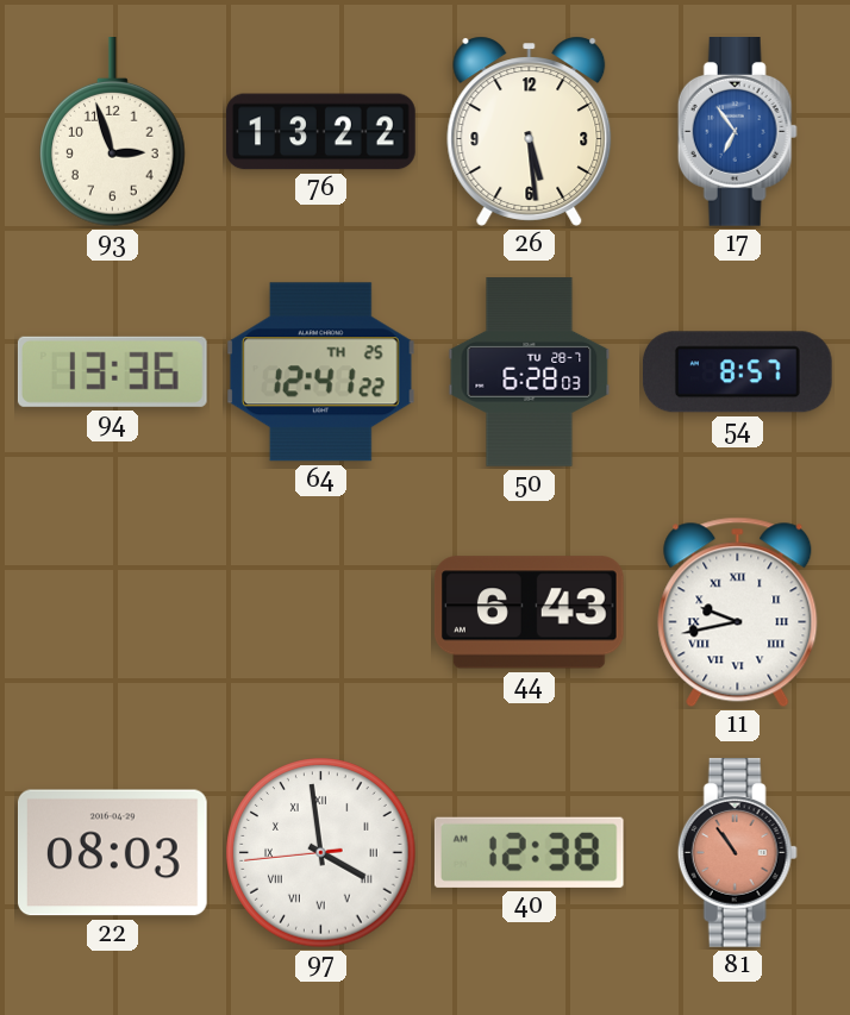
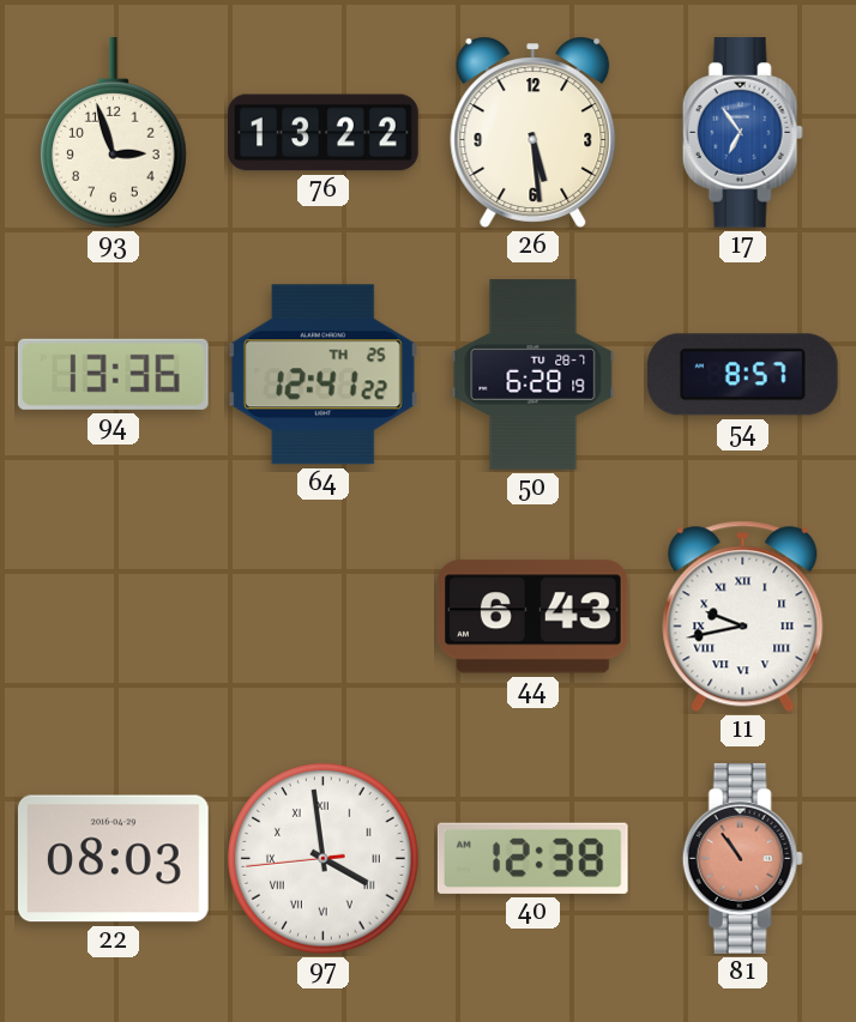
50: 6:28:03 -> 6:28:19
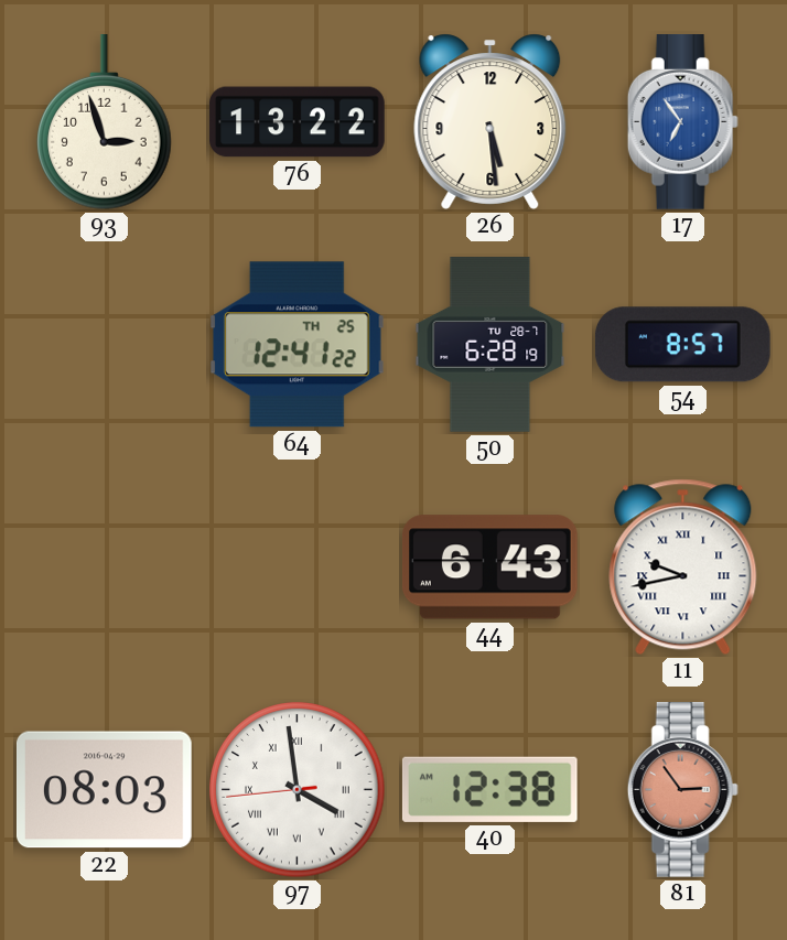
94: 13:36 -> none
81: 10:54 -> 2:54
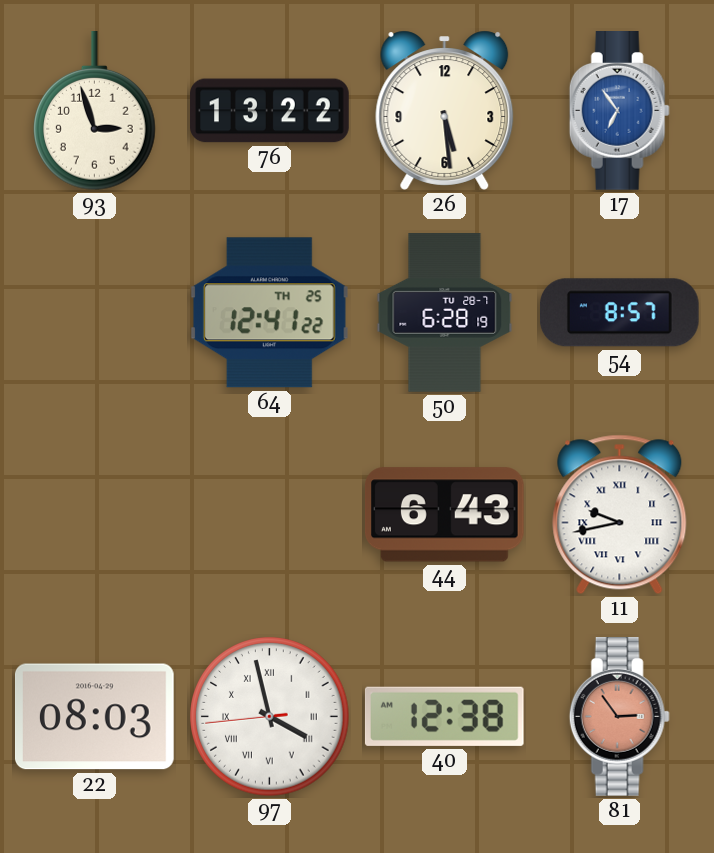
97: 3:58 -> 3:57
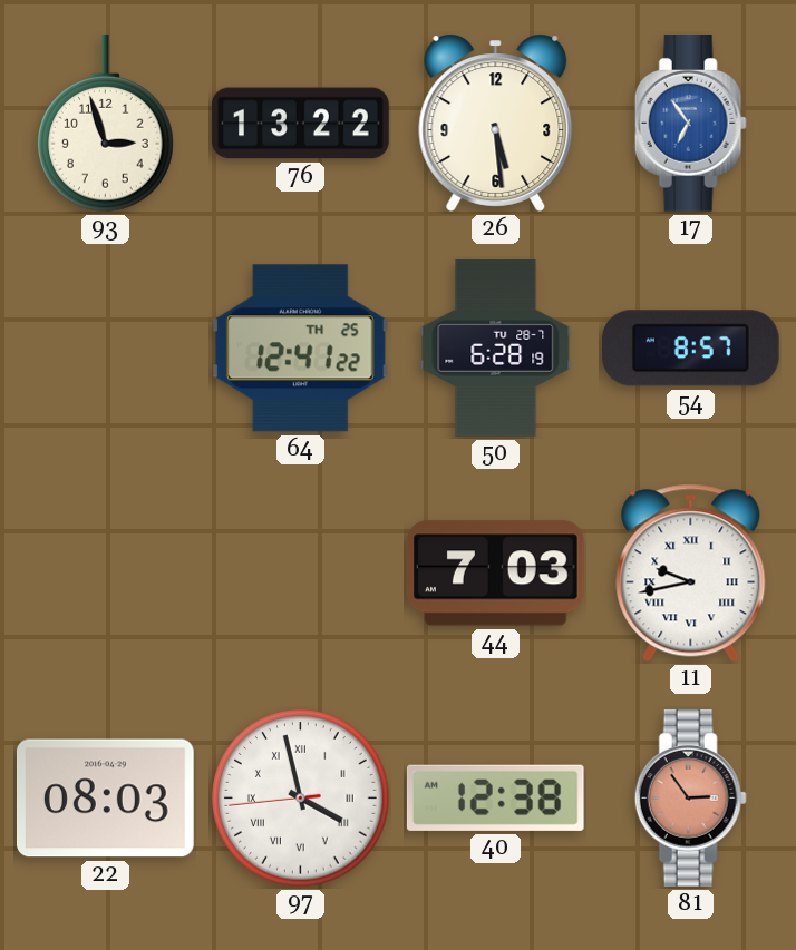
44: 6:43 -> 7:03
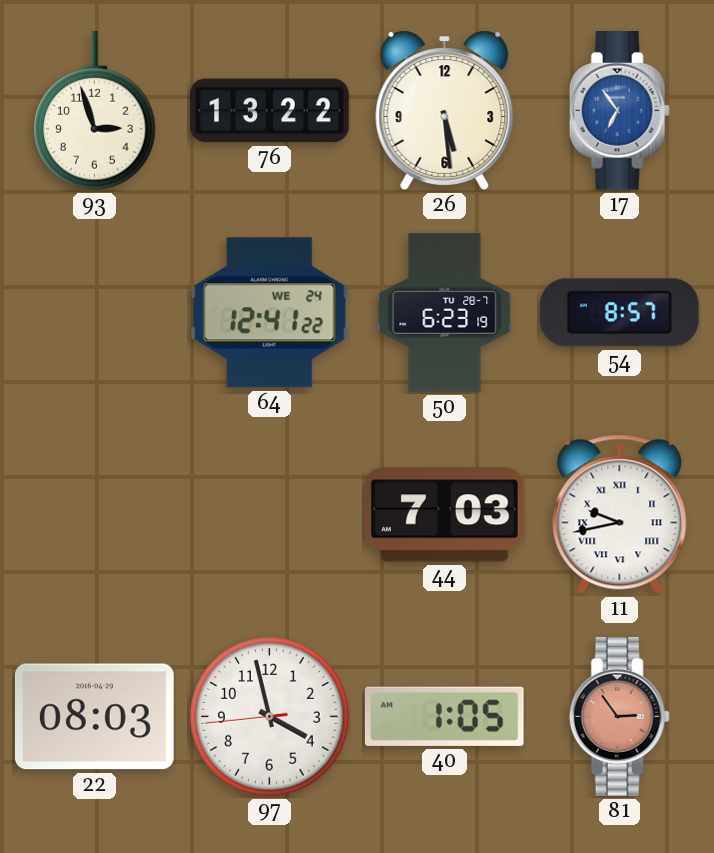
64 date: TH 25 -> WE 24
50: 6:28 -> 6:23
97 numerals: Roman -> Arabic
40: 12:38 -> 1:05
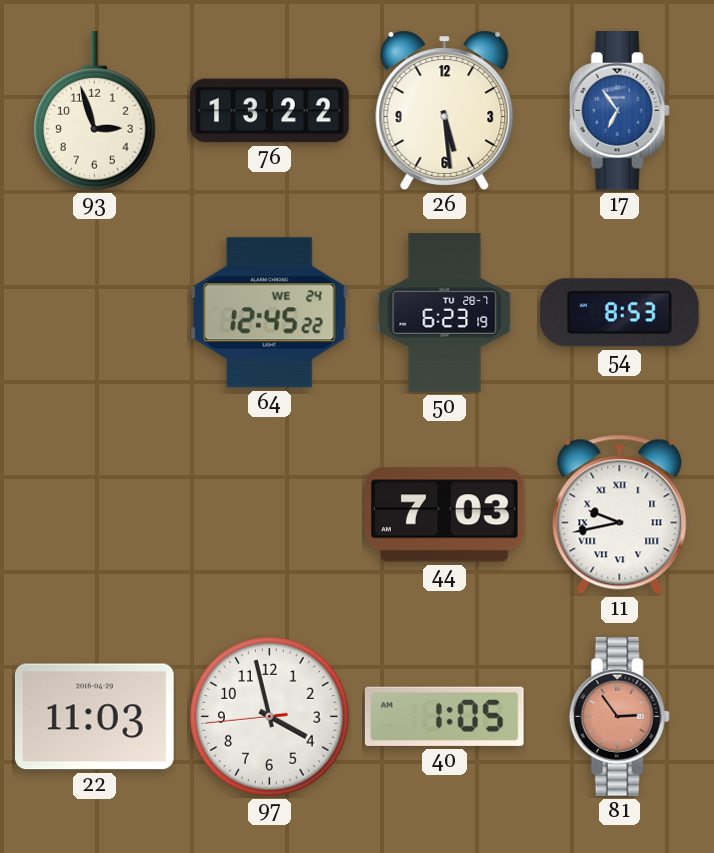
64: 12:41 -> 12:45
54: 8:57 -> 8:53
22: 08:03 -> 11:03
